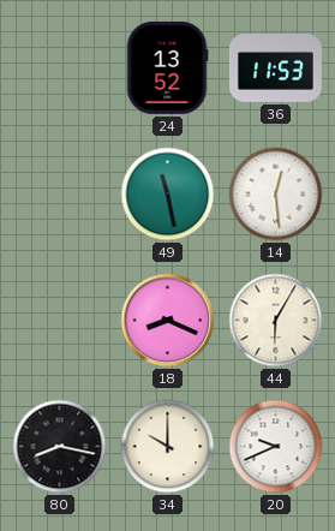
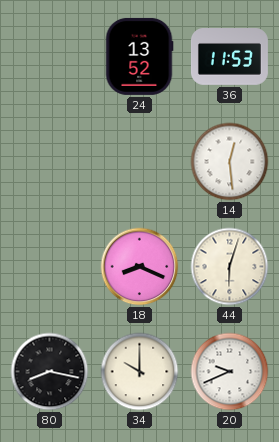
49: 11:28 -> none
44: 6:05 -> 6:03
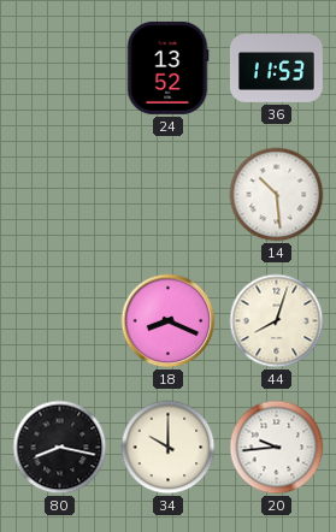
14: 12:29 -> 10:29
44: 6:03 -> 8:03
20: 9:41 -> 9:44
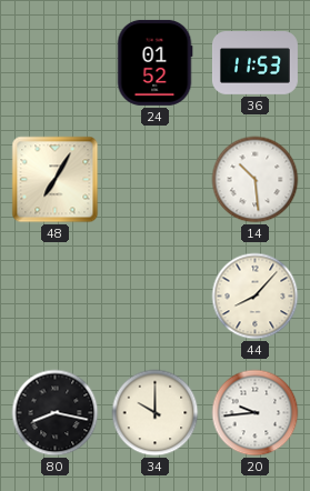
24: 13:52 -> 01:52
48: none -> 7:05
18: 8:19 -> none
44: 8:03 -> 8:07
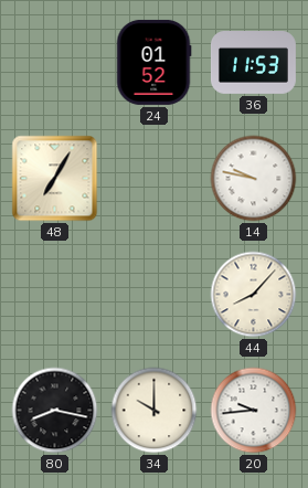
14: 10:29 -> 9:47
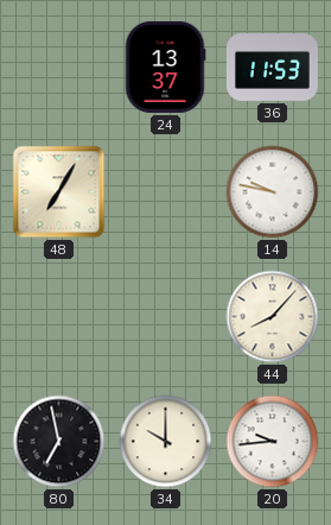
24: 01:52 -> 13:37
80: 8:17 -> 6:58
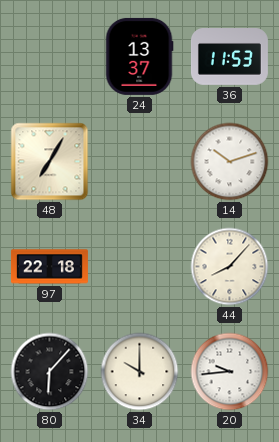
14: 9:47 -> 10:12
97: none -> 22:18
80: 6:58 -> 6:07
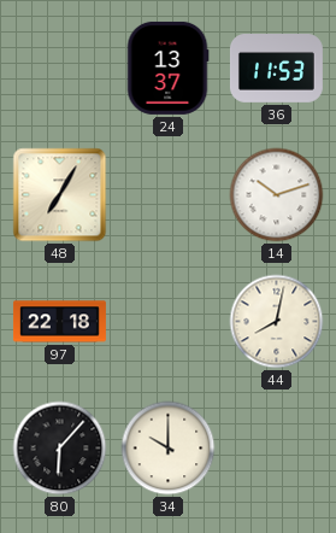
44: 8:07 -> 8:02
20: 9:44 -> none
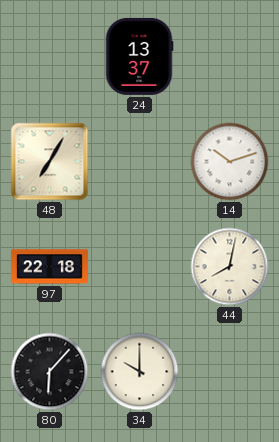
36: 11:53 -> none
